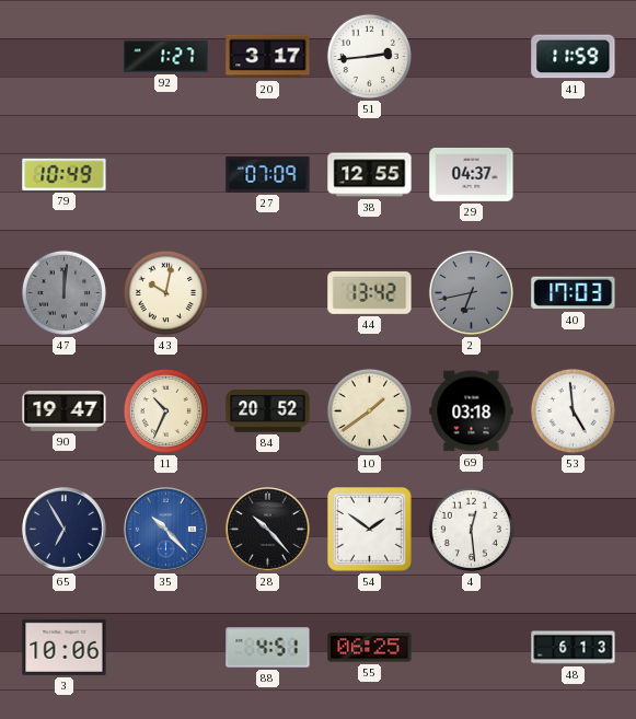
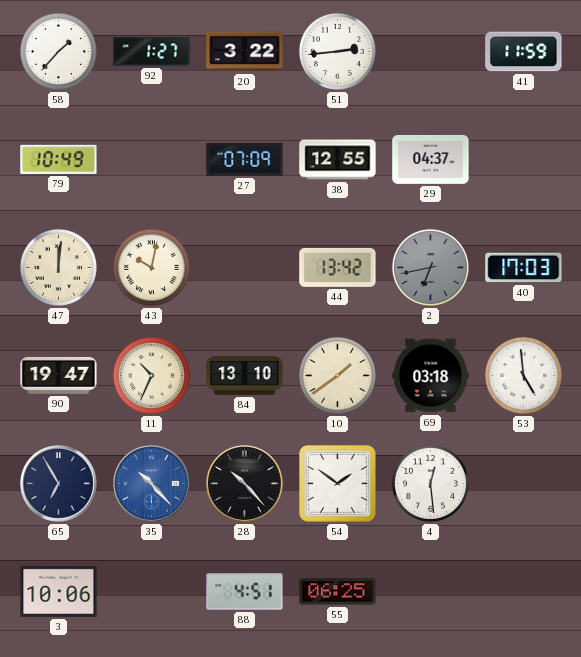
58: none -> 1:37
20: 3:17 -> 3:22
47 dial: grey -> cream
84: 20:52 -> 13:10
48: 6:13 -> none
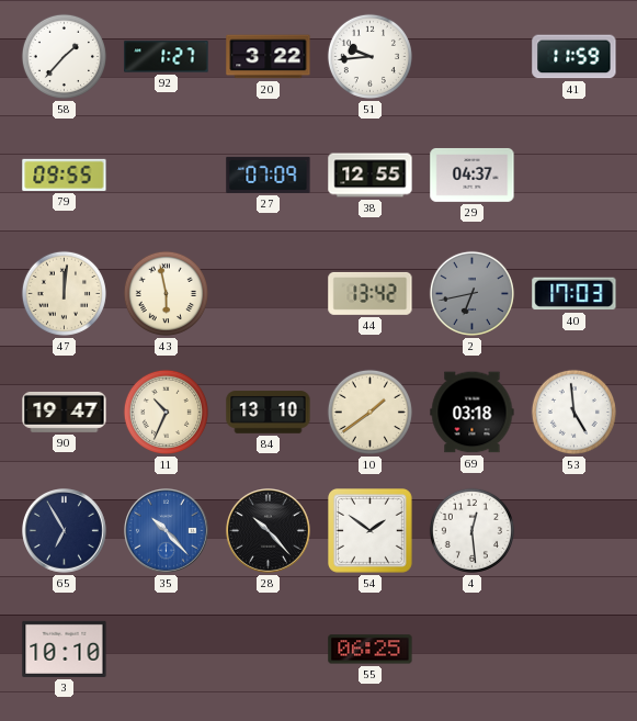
51: 2:44 -> 9:44
79: 10:49 -> 09:55
43: 10:02 -> 5:58
3: 10:06 -> 10:10
88: 4:51 -> none
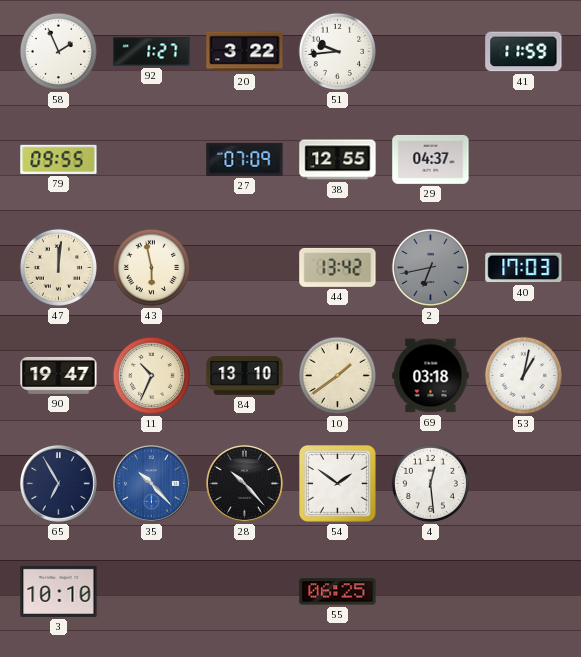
58: 1:37 -> 1:56
53: 4:59 -> 1:02
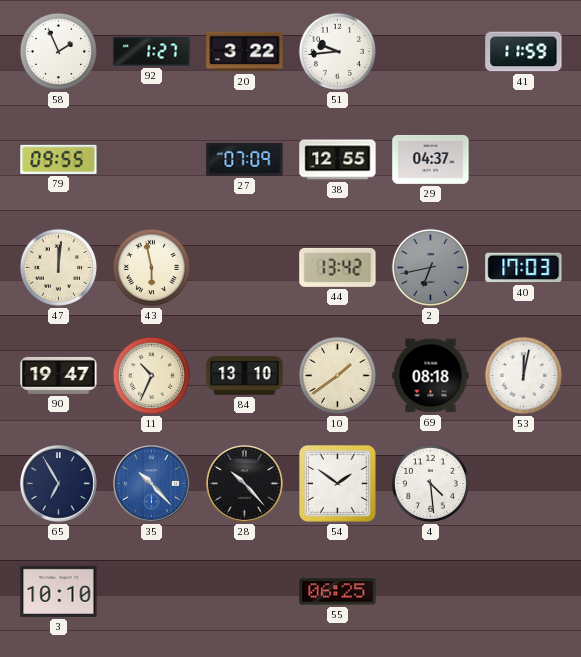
69: 03:18 -> 08:18
53: 1:02 -> 12:02
4: 12:29 -> 4:29
